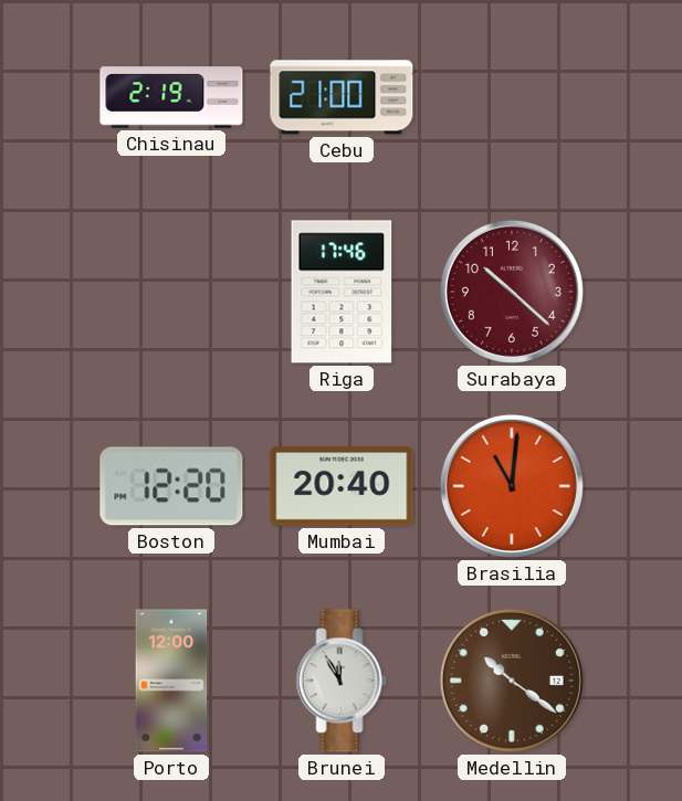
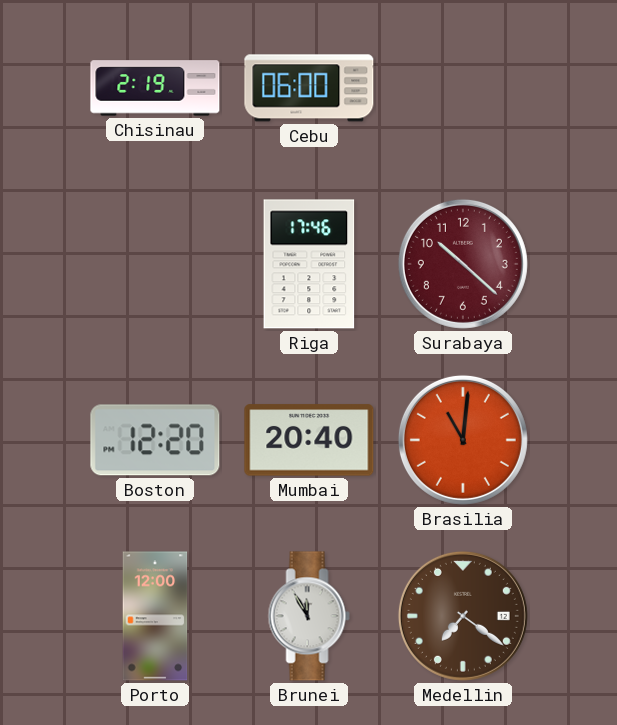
Cebu: 21:00 -> 06:00
Medellin: 10:21 -> 7:21
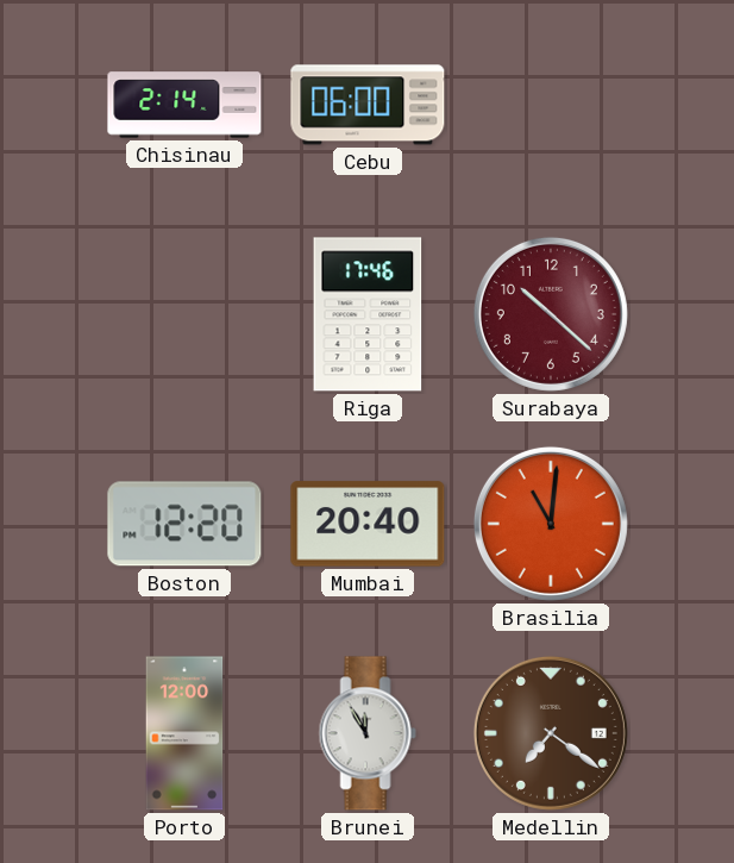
Chisinau: 2:19 -> 2:14
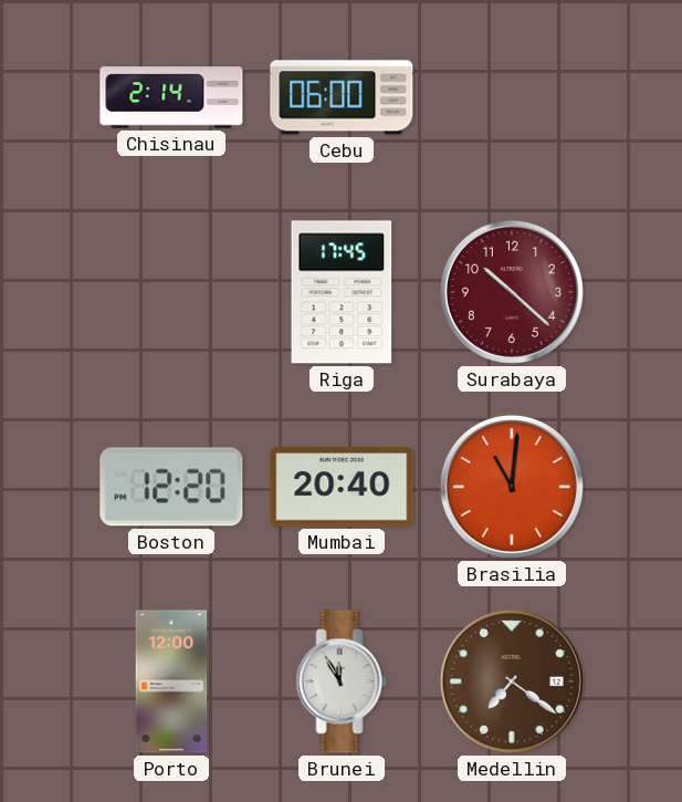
Riga: 17:46 -> 17:45
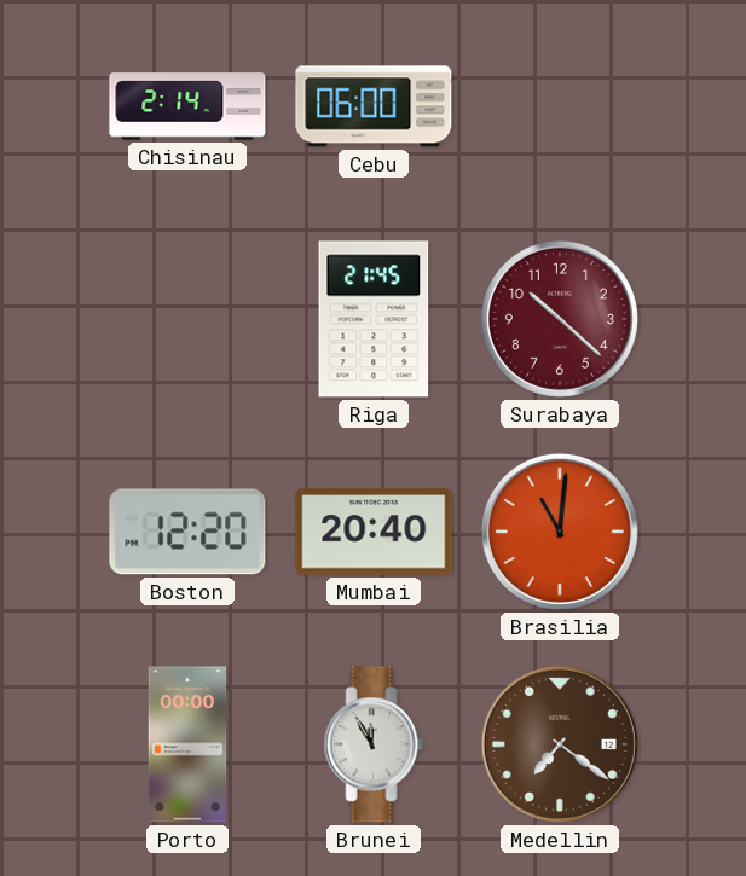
Riga: 17:45 -> 21:45
Porto: 12:00 -> 00:00
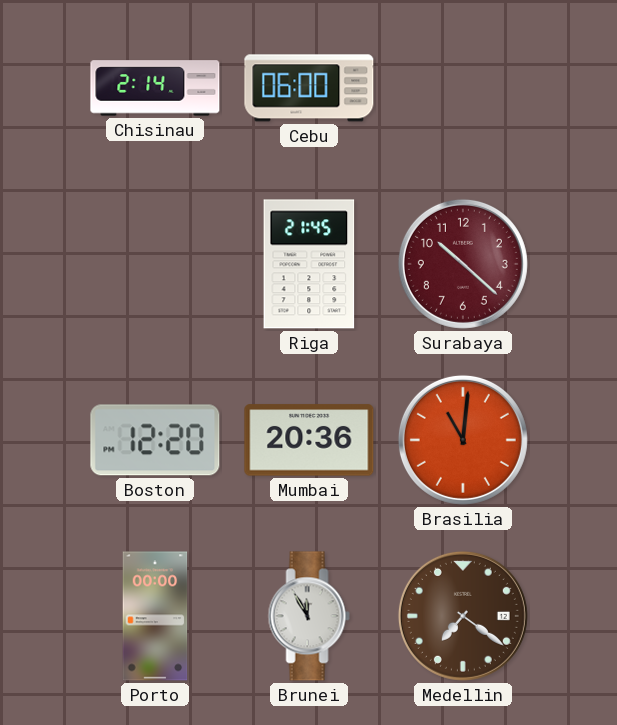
Mumbai: 20:40 -> 20:36
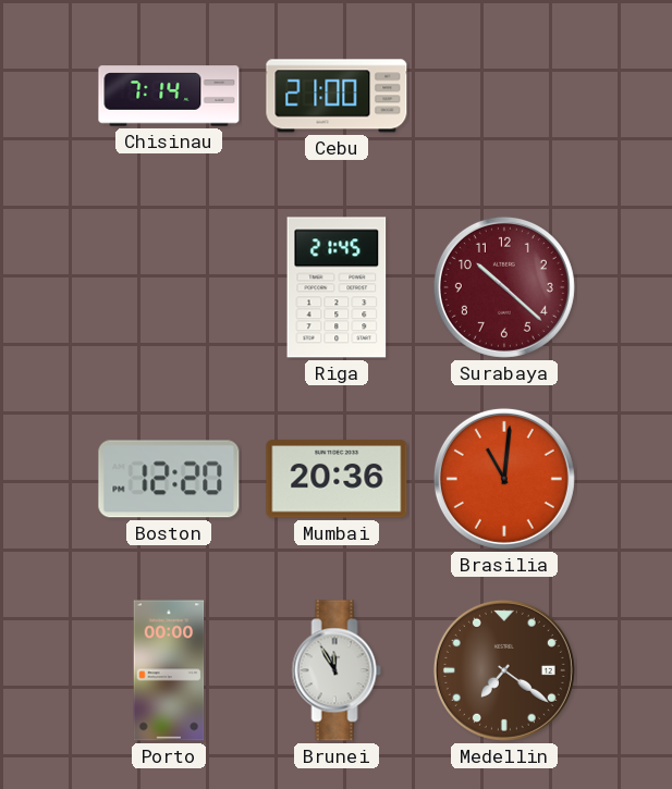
Chisinau: 2:14 -> 7:14
Cebu: 06:00 -> 21:00
